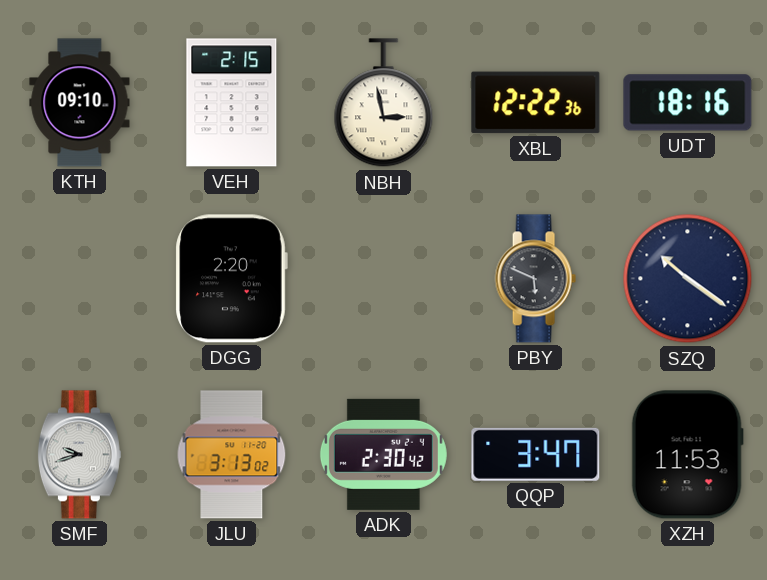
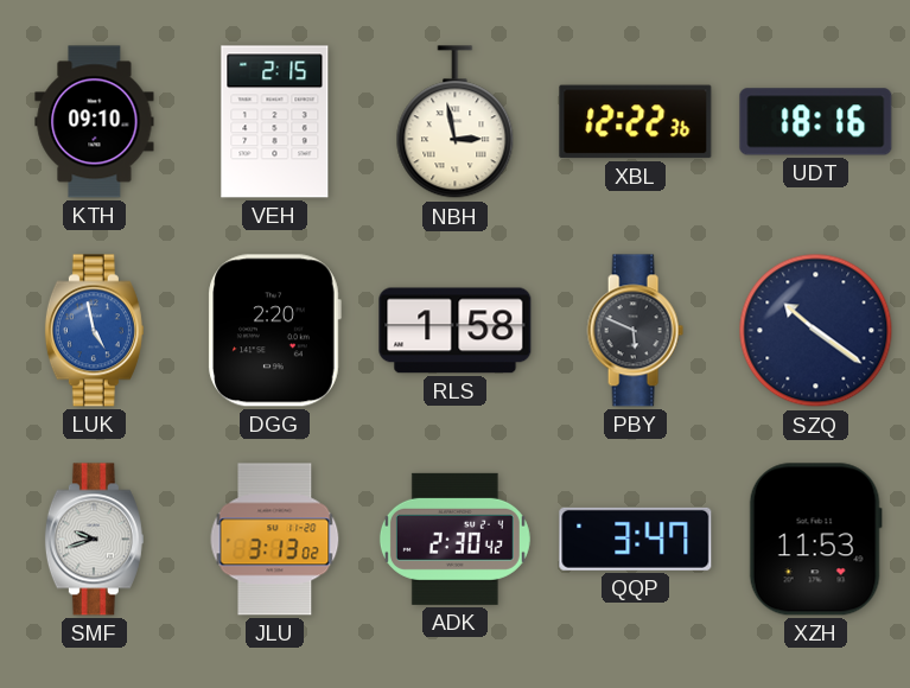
LUK: none -> 4:58
RLS: none -> 1:58
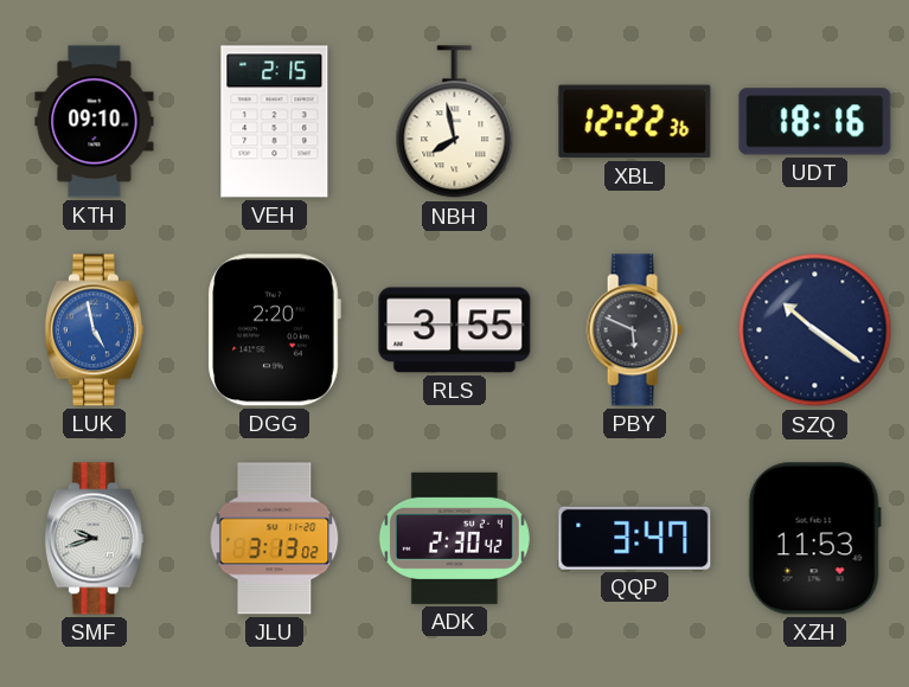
NBH: 2:58 -> 7:58
RLS: 1:58 -> 3:55
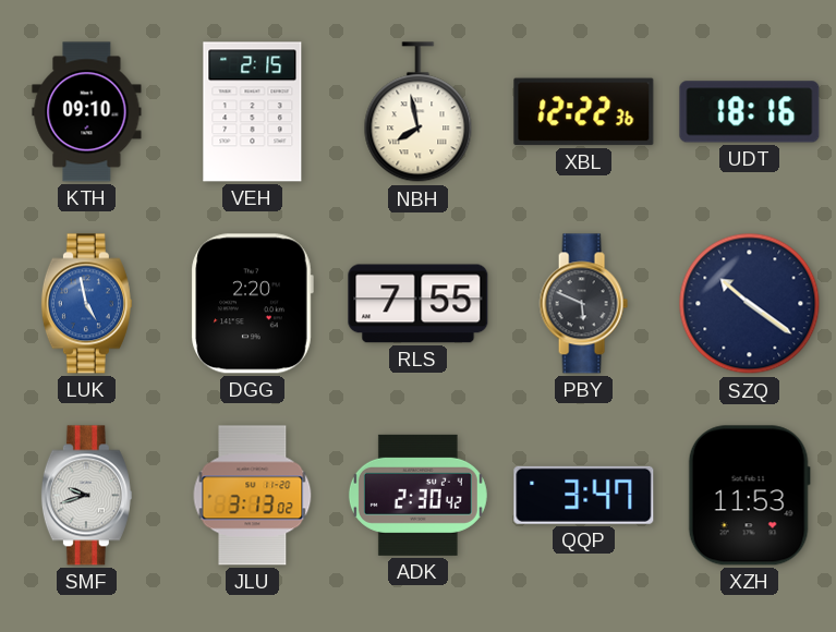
RLS: 3:55 -> 7:55
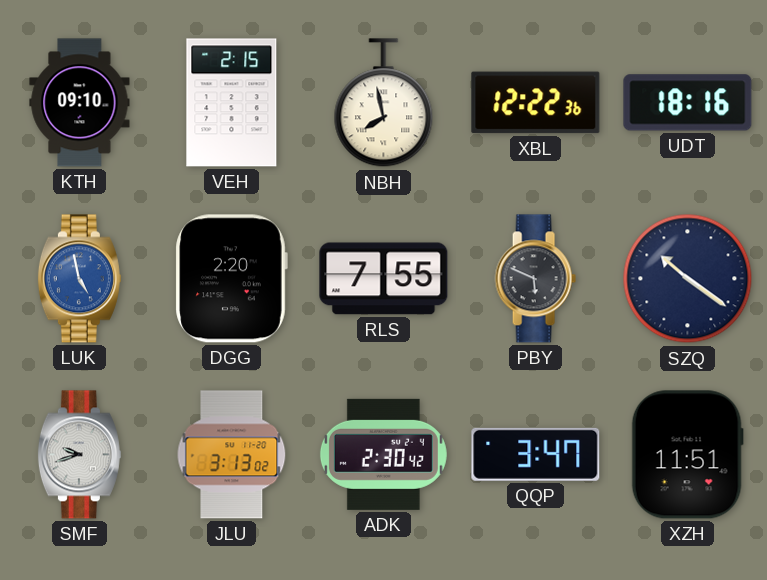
XZH: 11:53 -> 11:51
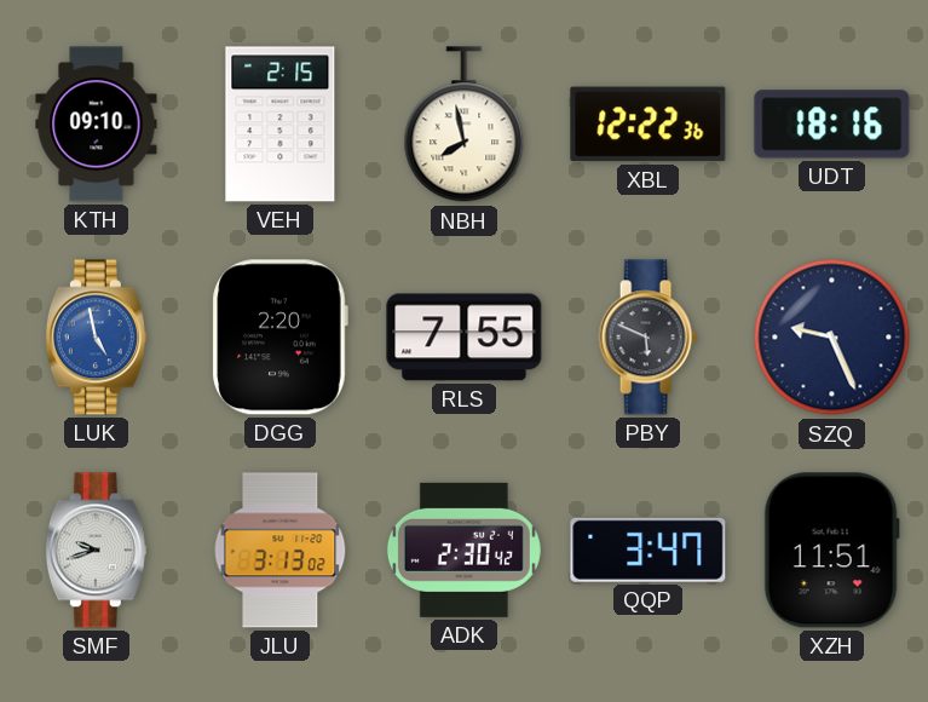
SZQ: 10:21 -> 9:26
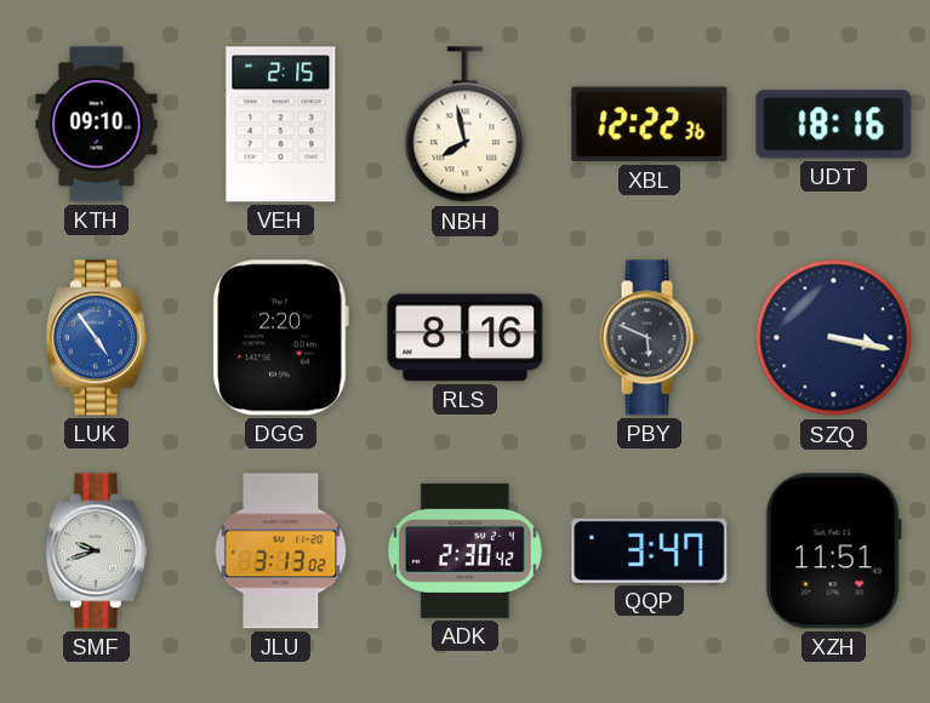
LUK: 4:58 -> 4:54
RLS: 7:55 -> 8:16
SZQ: 9:26 -> 3:17
